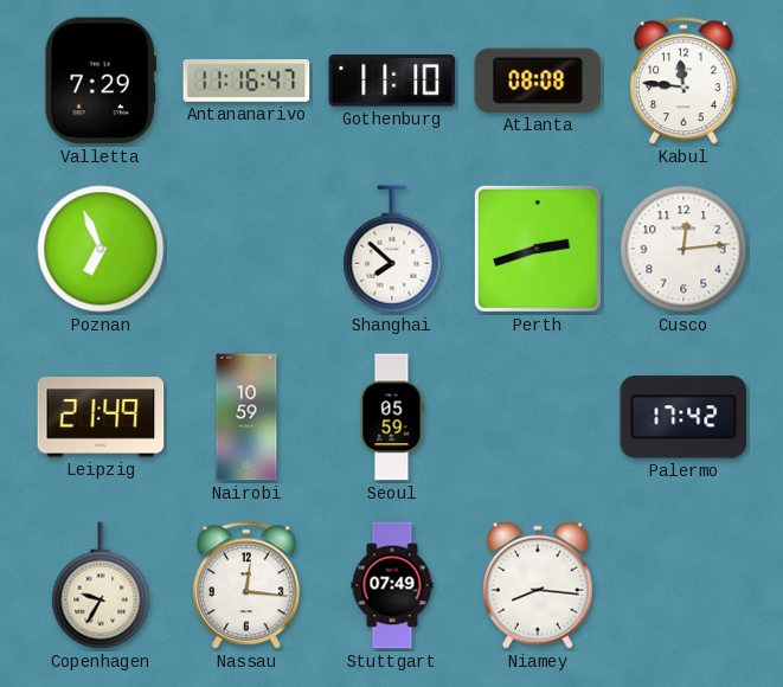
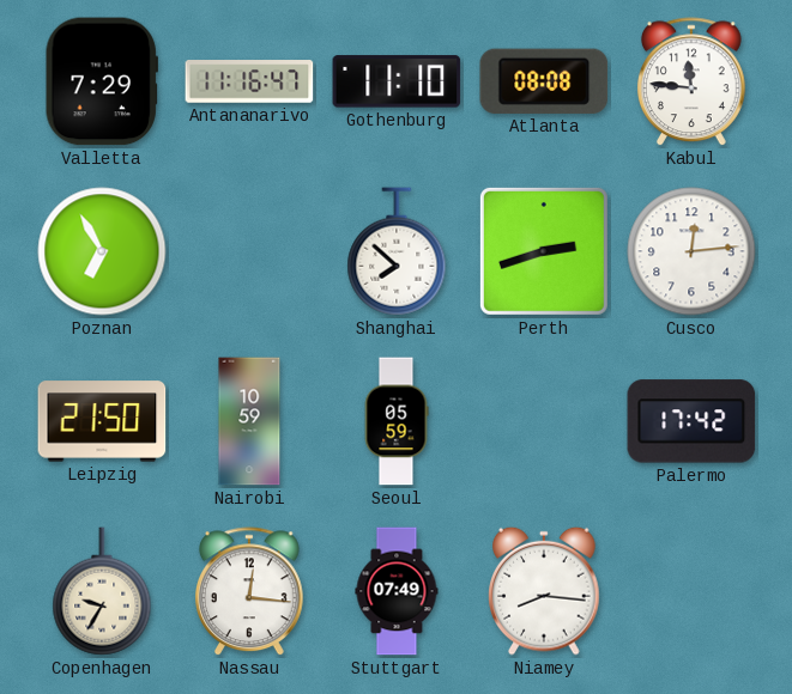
Poznan: 6:56 -> 6:55
Leipzig: 21:49 -> 21:50
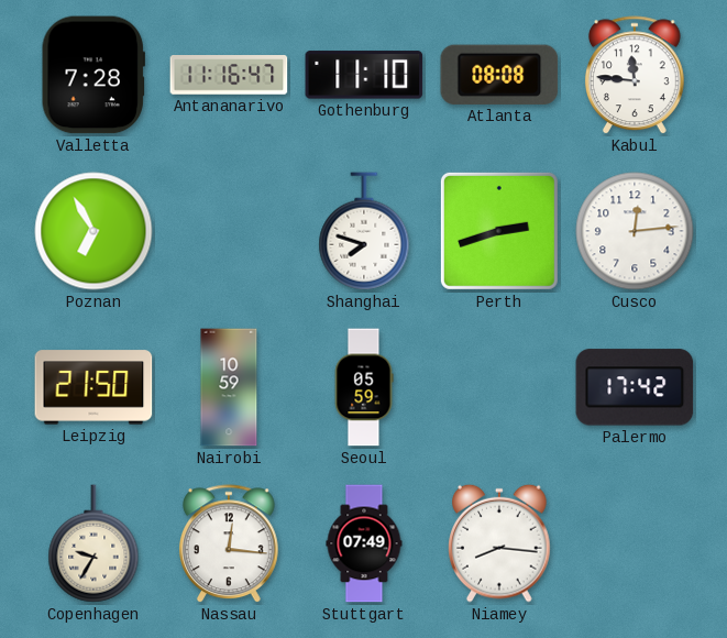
Valletta: 7:29 -> 7:28
Shanghai: 7:52 -> 7:48
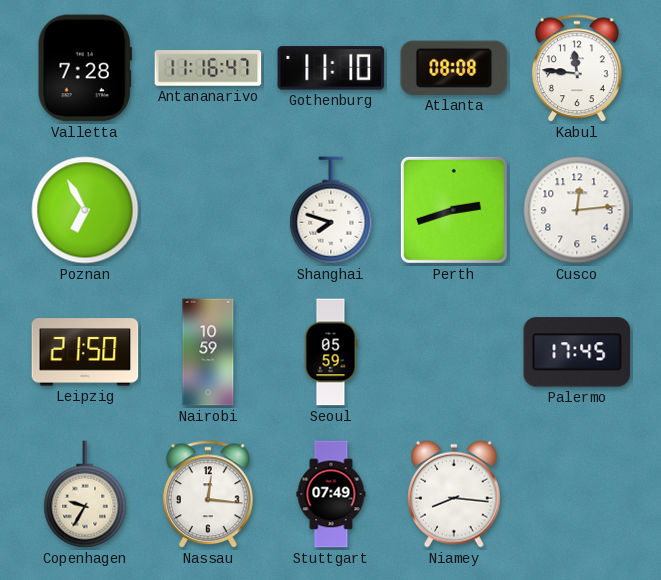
Palermo: 17:42 -> 17:45
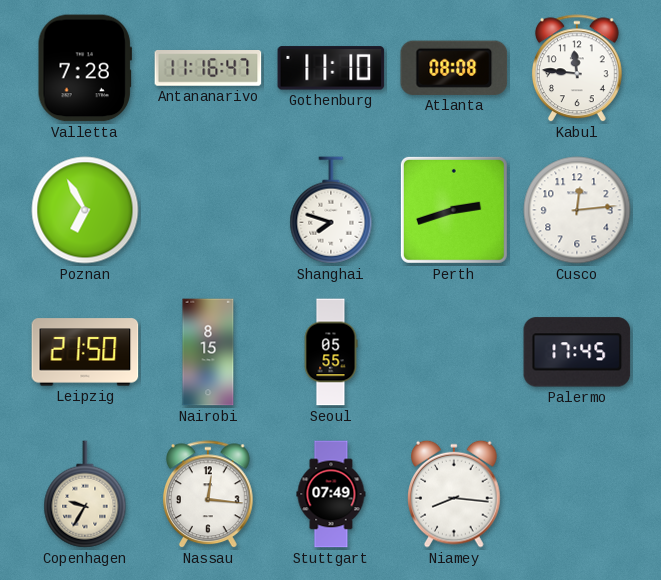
Nairobi: 10:59 -> 8:15
Seoul: 05:59 -> 05:55
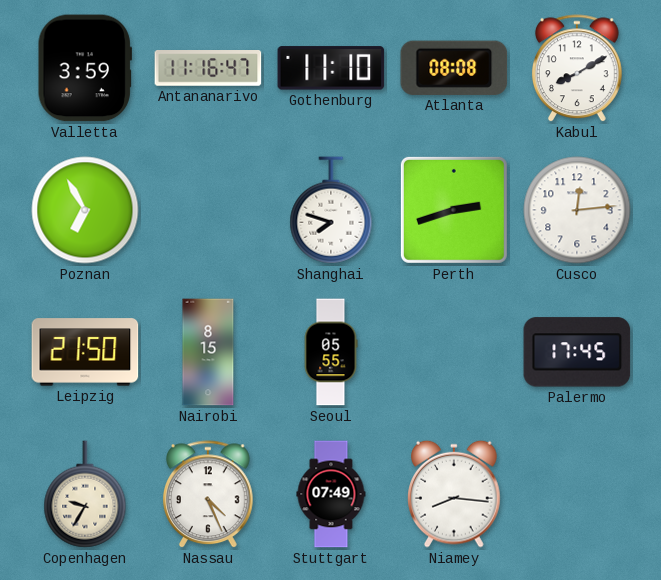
Valletta: 7:28 -> 3:59
Kabul: 11:46 -> 8:10
Nassau: 12:16 -> 4:26
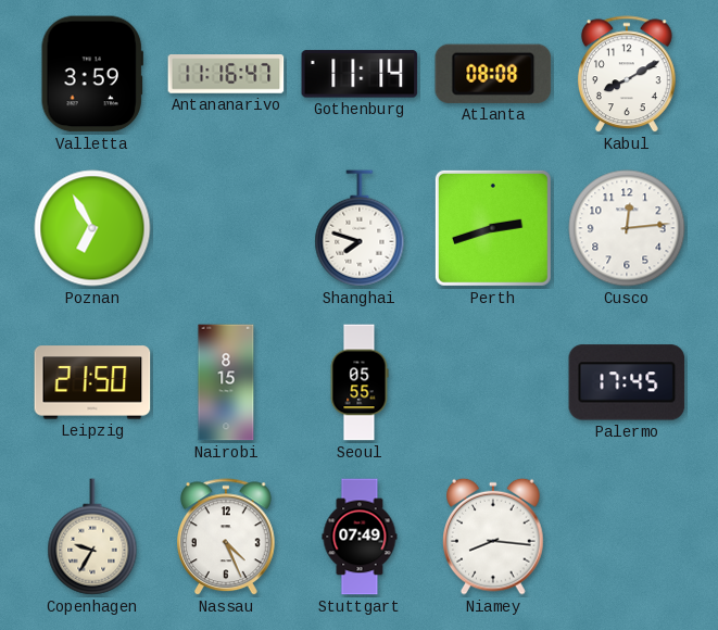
Gothenburg: 11:10 -> 11:14
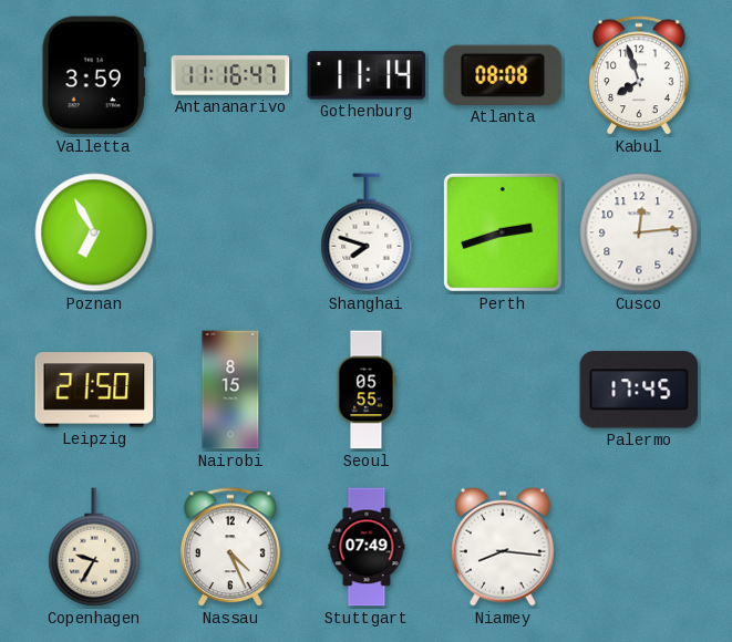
Kabul: 8:10 -> 7:57
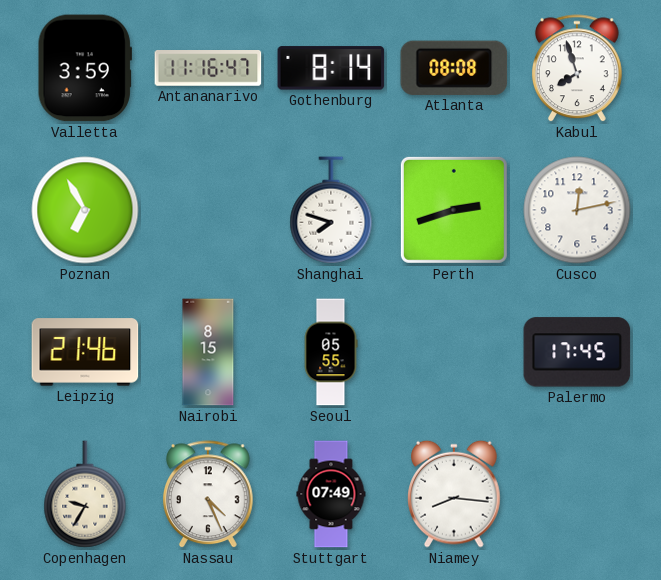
Gothenburg: 11:14 -> 8:14
Cusco: 12:14 -> 12:13
Leipzig: 21:50 -> 21:46
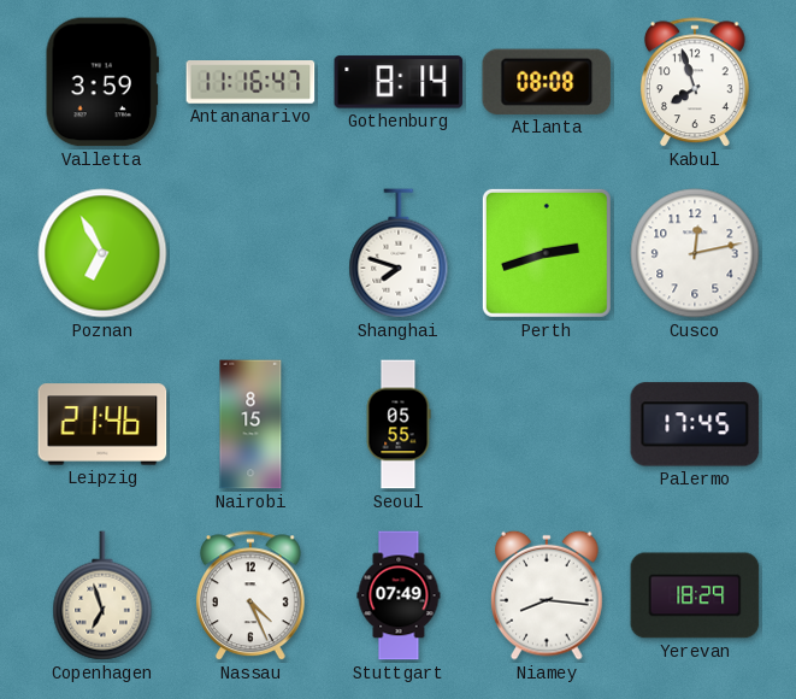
Copenhagen: 9:35 -> 6:57
Yerevan: none -> 18:29
